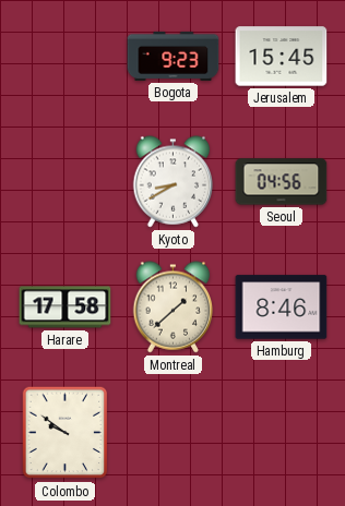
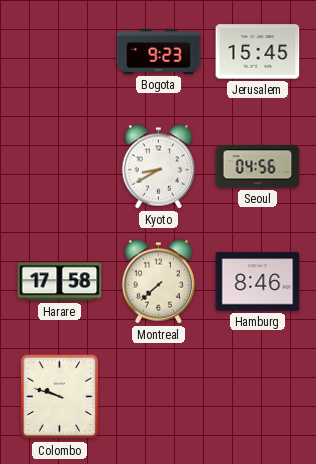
Montreal: 1:38 -> 7:38
Colombo: 9:51 -> 9:48
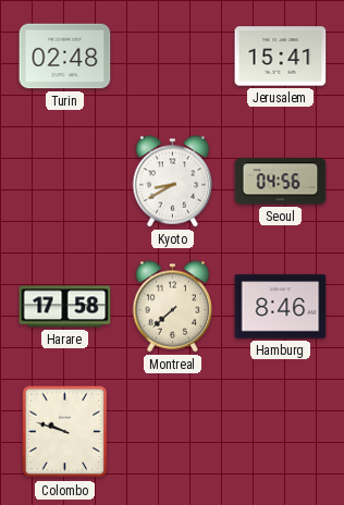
Turin: none -> 02:48
Bogota: 9:23 -> none
Jerusalem: 15:45 -> 15:41
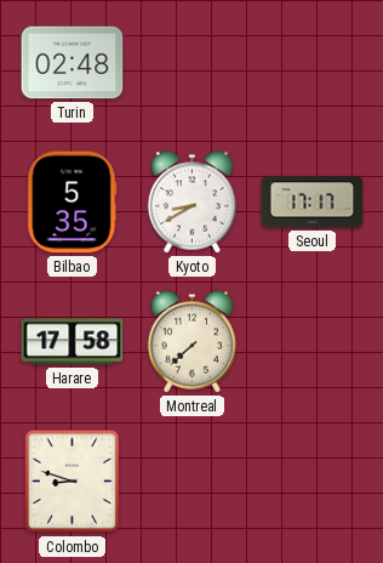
Jerusalem: 15:41 -> none
Bilbao: none -> 5:35
Seoul: 04:56 -> 17:17
Hamburg: 8:46 -> none
Colombo: 9:48 -> 8:48
